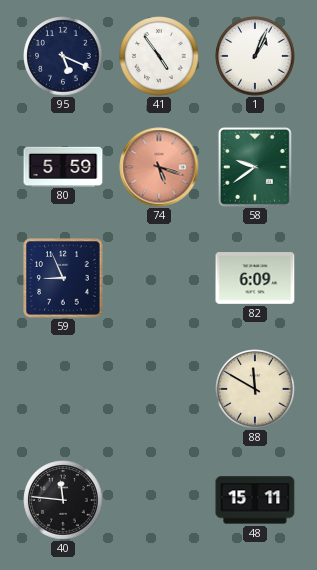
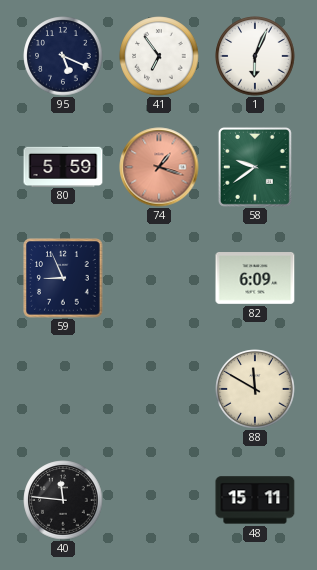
41: 4:54 -> 6:54
1: 1:04 -> 6:04
74: 5:18 -> 1:18
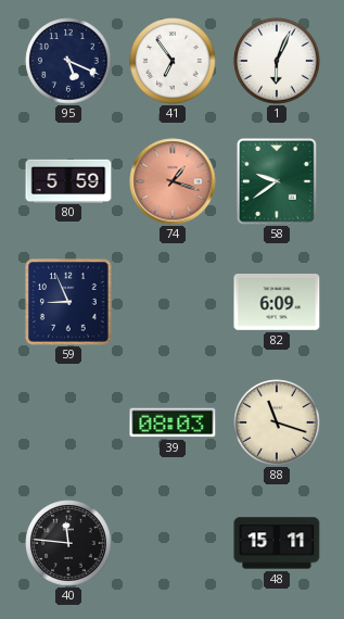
39: none -> 08:03
88: 11:50 -> 11:18
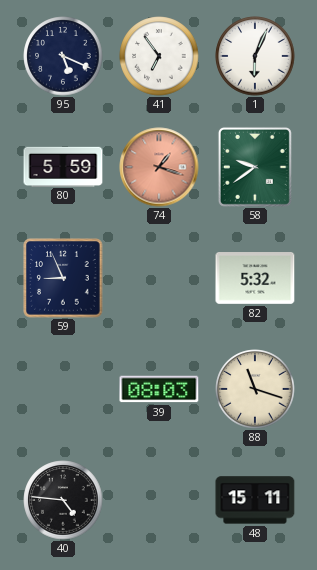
82: 6:09 -> 5:32
40: 11:46 -> 4:46
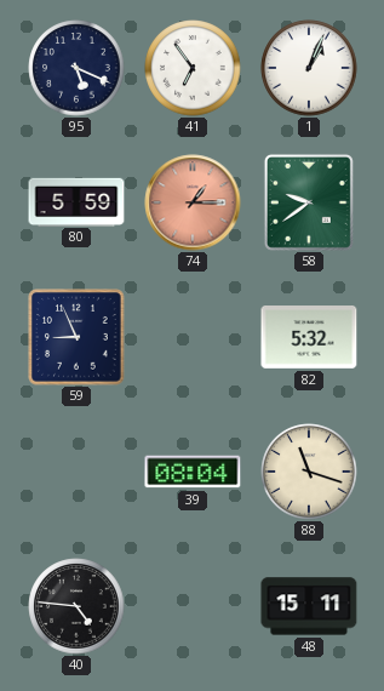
1: 6:04 -> 1:04
74: 1:18 -> 1:15
39: 08:03 -> 08:04
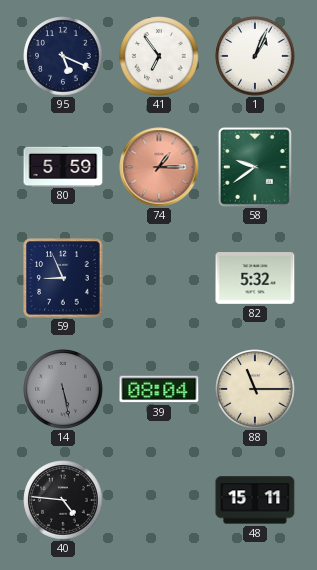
14: none -> 5:28
88: 11:18 -> 11:15
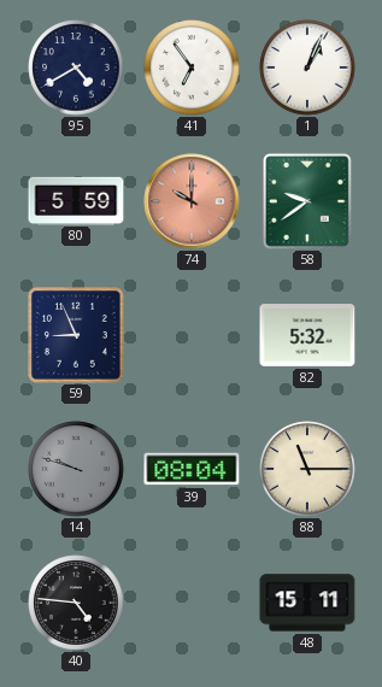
95: 5:19 -> 4:40
74: 1:15 -> 10:00
14: 5:28 -> 9:48
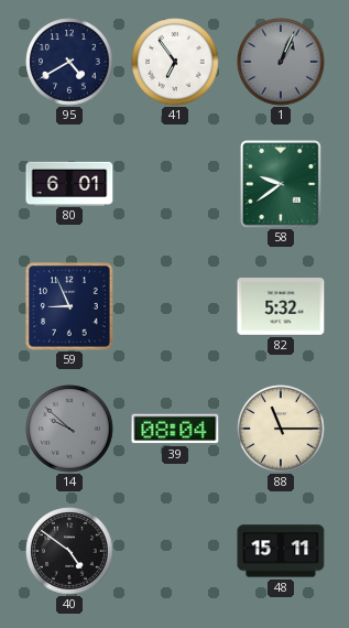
1 dial: white -> grey
80: 5:59 -> 6:01
74: 10:00 -> none
14: 9:48 -> 9:52
40: 4:46 -> 4:51
